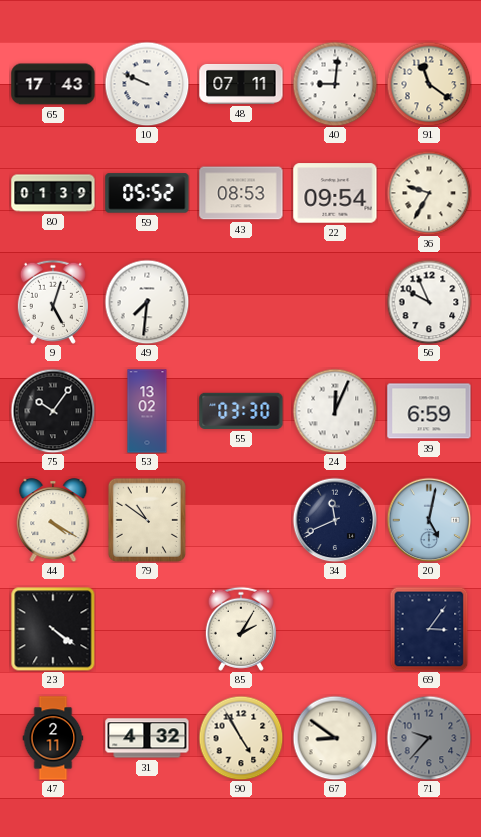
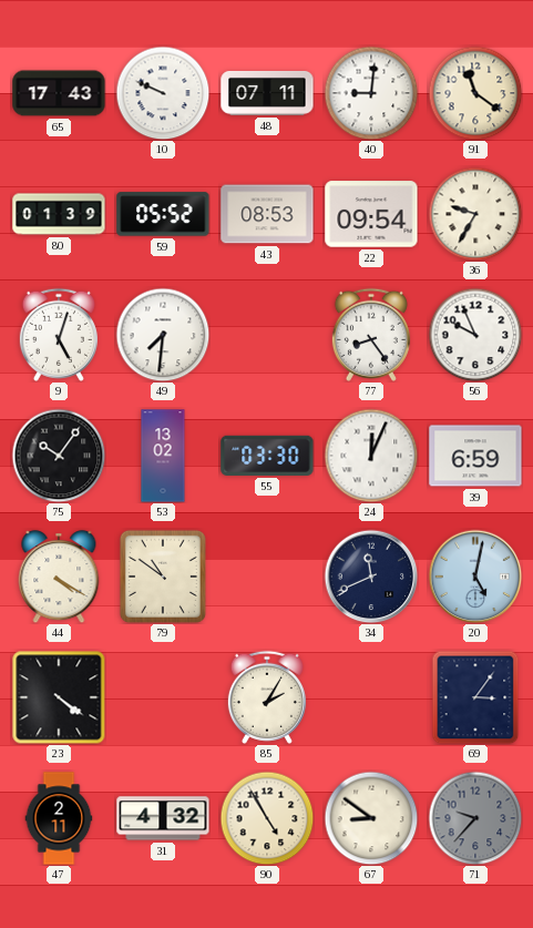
77: none -> 8:24
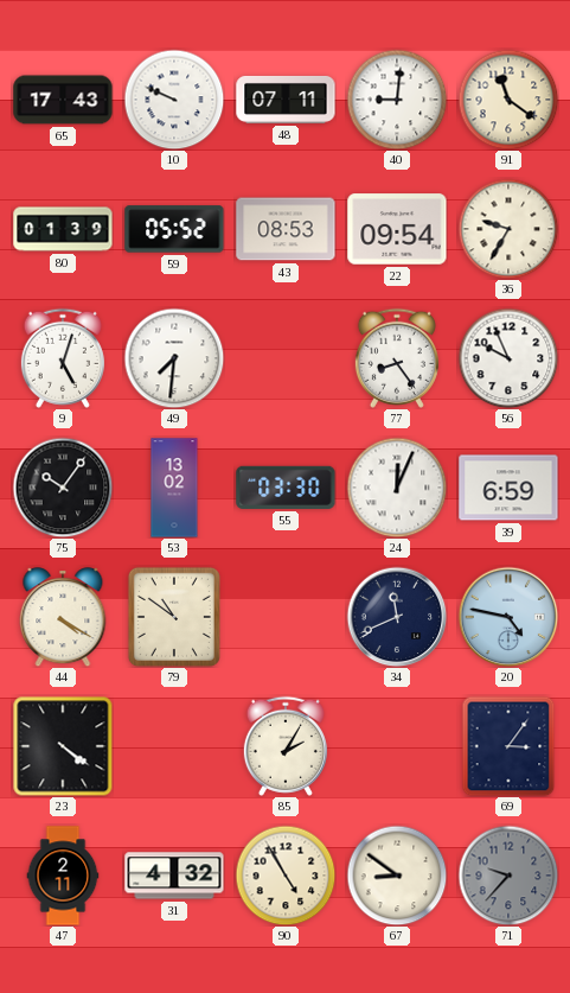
20: 5:02 -> 4:47
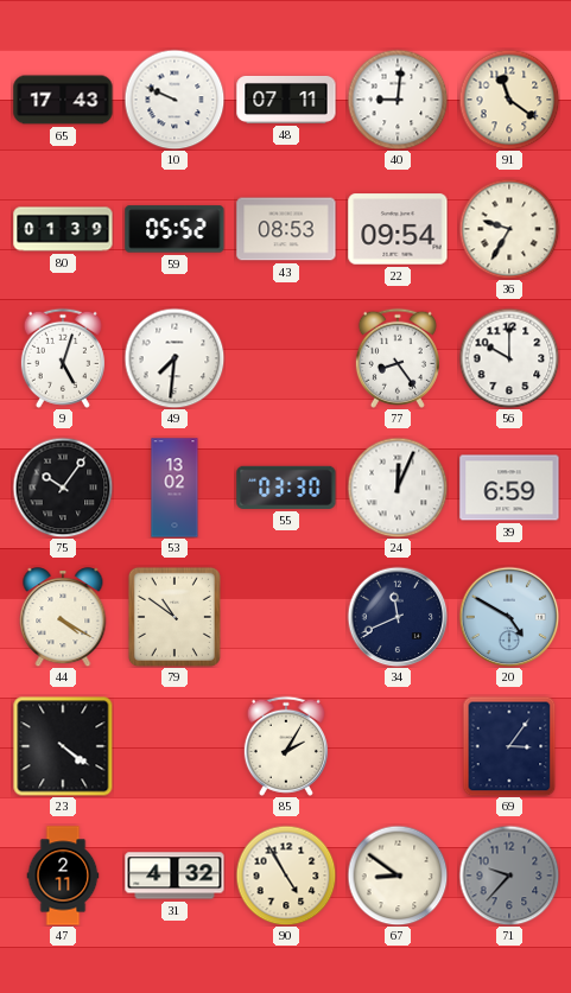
56: 9:56 -> 10:00
20: 4:47 -> 4:50
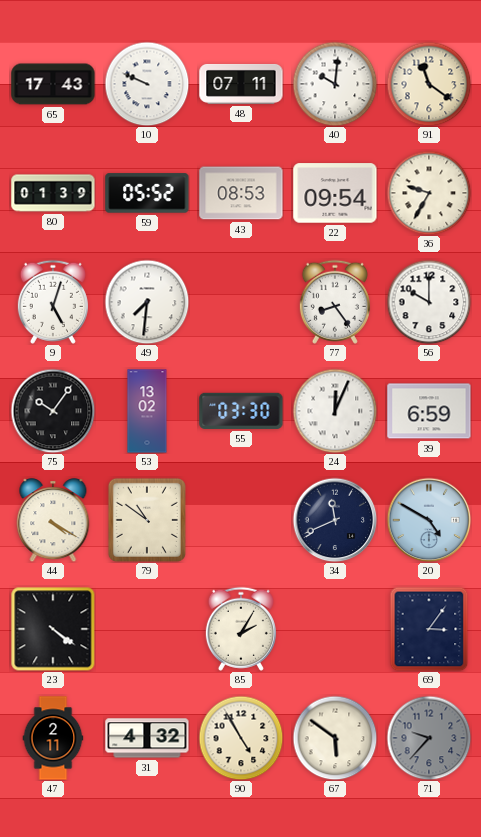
40: 9:01 -> 10:01
67: 8:51 -> 5:51
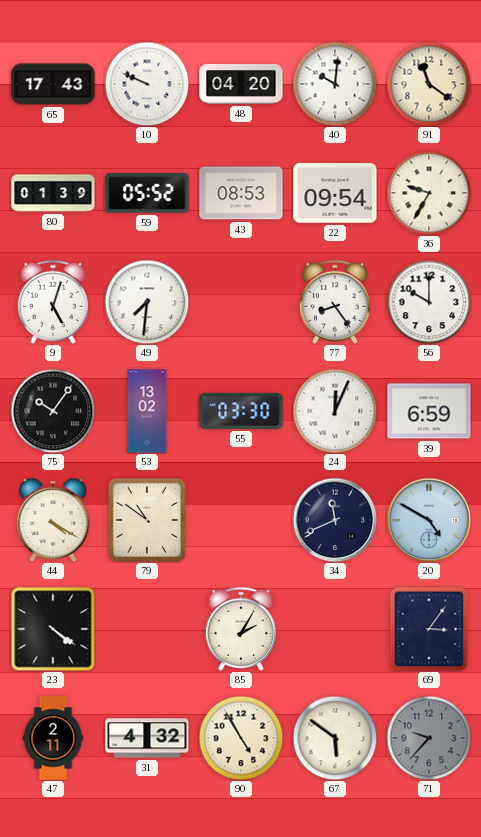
48: 07:11 -> 04:20
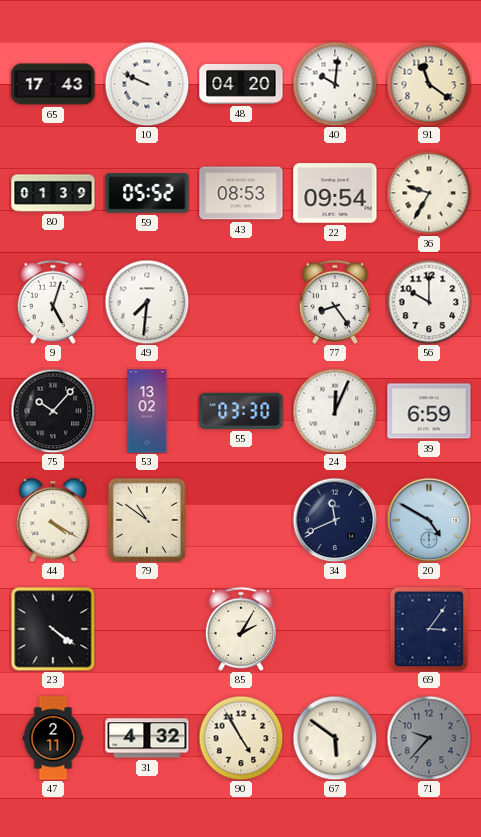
75: 10:06 -> 10:07
